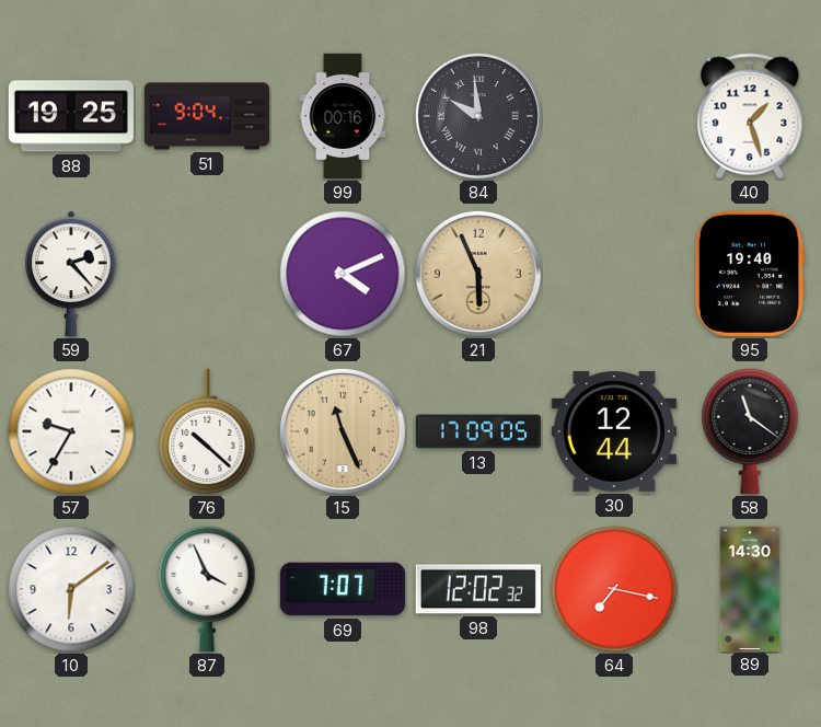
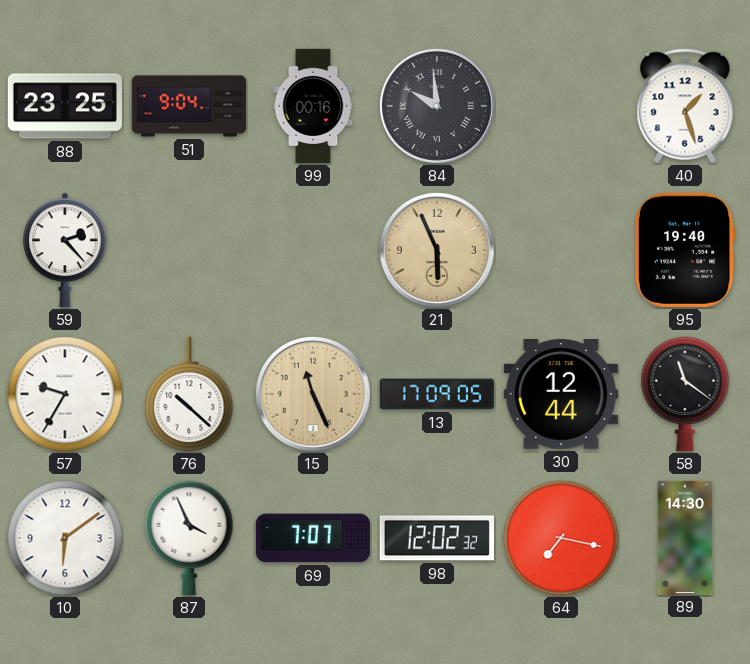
88: 19:25 -> 23:25
67: 4:11 -> none
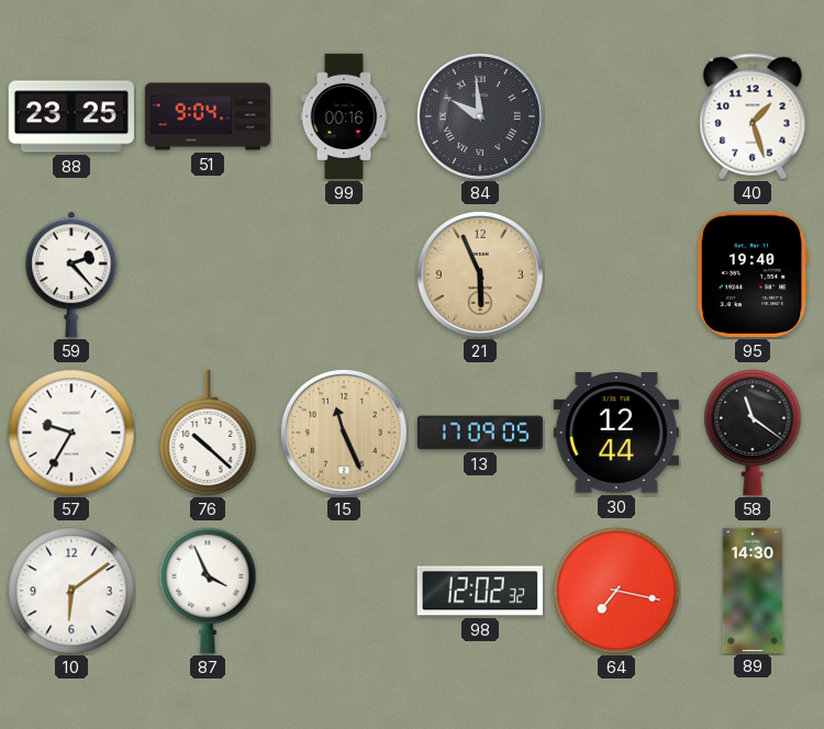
69: 7:07 -> none
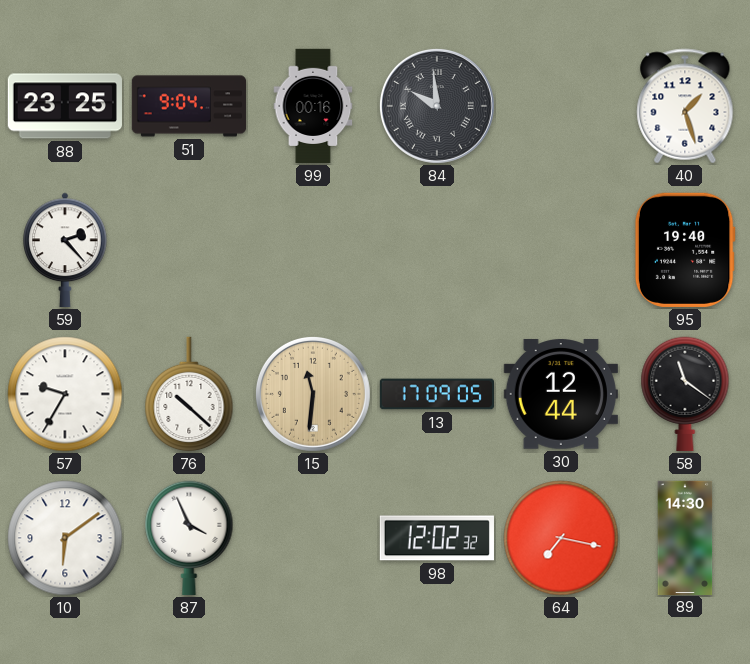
21: 5:56 -> none
15: 11:26 -> 11:31
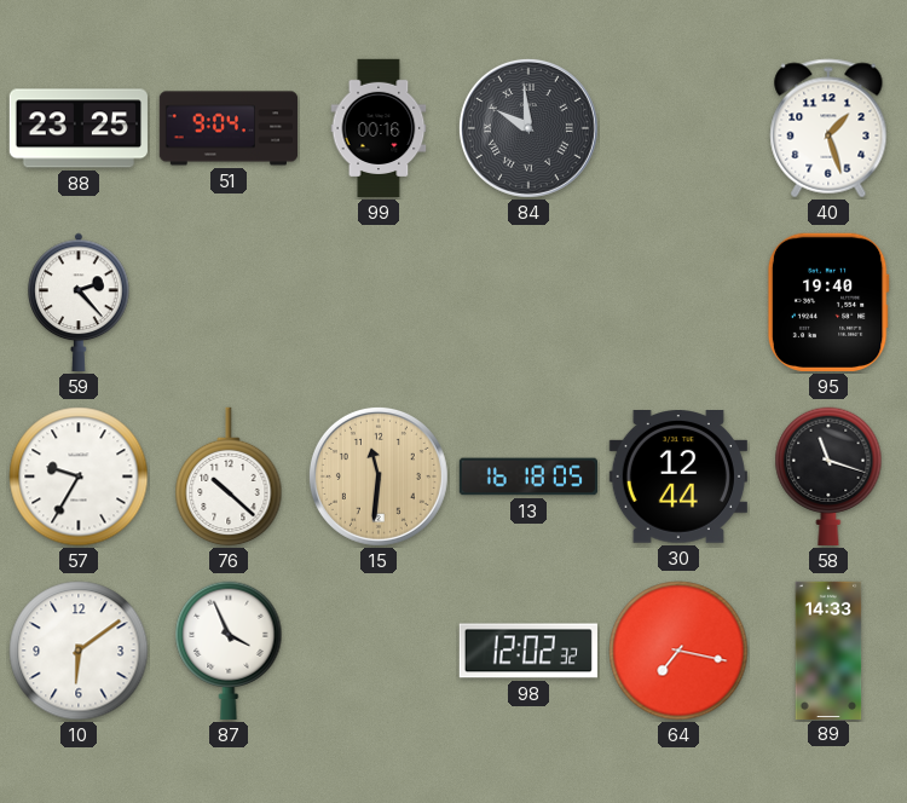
13: 17:09 -> 16:18
58: 11:21 -> 11:18
89: 14:30 -> 14:33
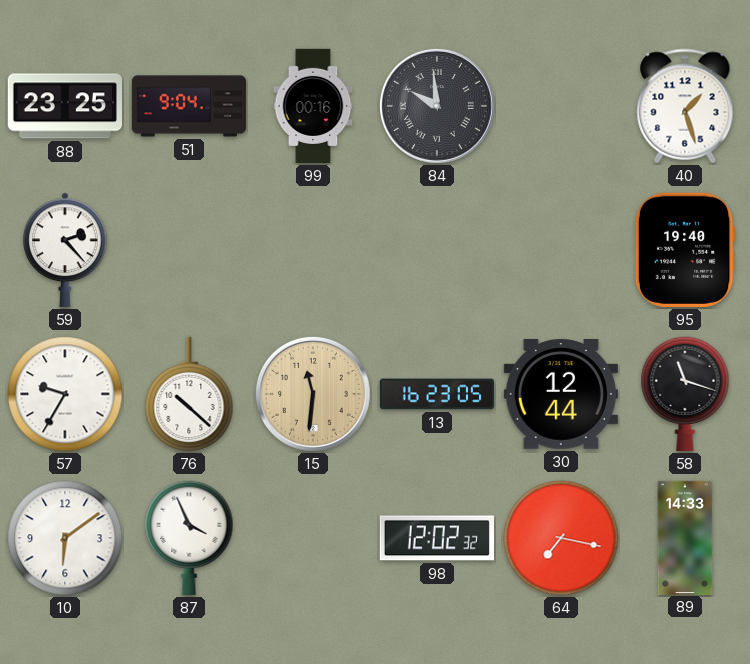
13: 16:18 -> 16:23
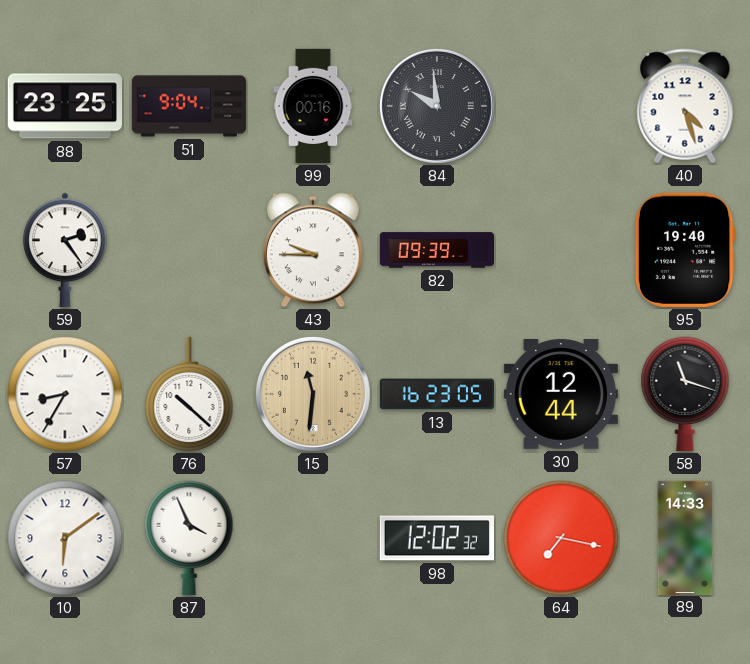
40: 1:27 -> 4:27
59: 2:23 -> 2:24
43: none -> 9:45
82: none -> 09:39
57: 9:35 -> 8:35
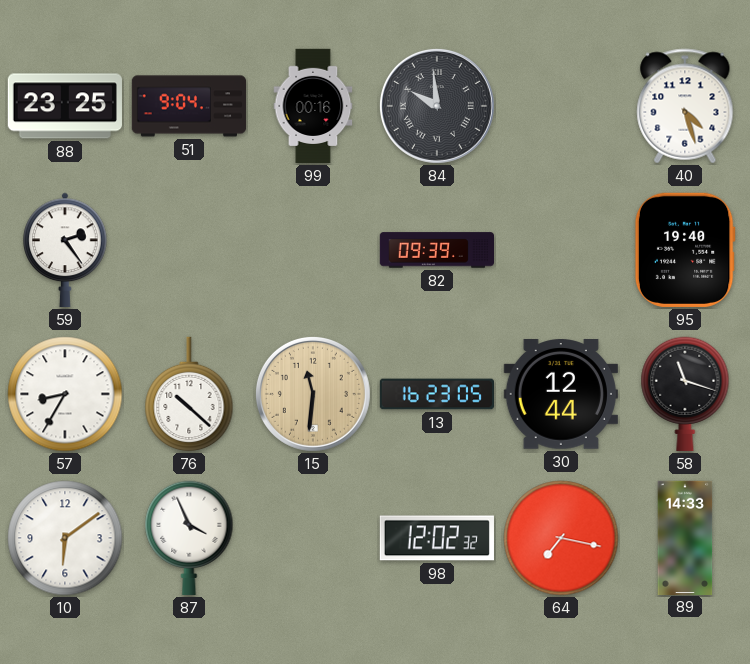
43: 9:45 -> none
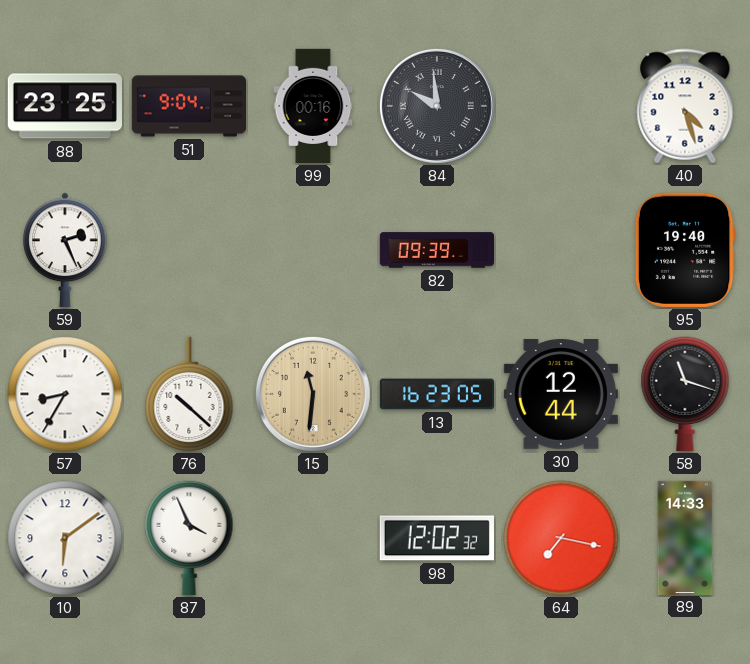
59: 2:24 -> 2:26
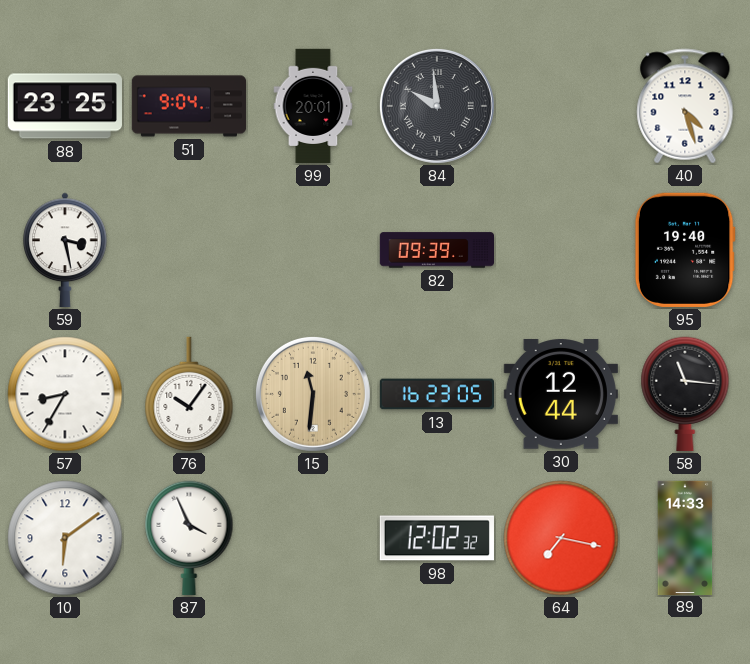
99: 00:16 -> 20:01
59: 2:26 -> 3:28
76: 10:22 -> 10:06
58: 11:18 -> 11:16
